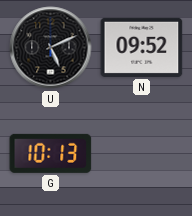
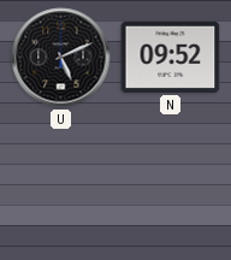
G: 10:13 -> none
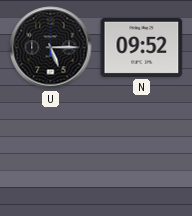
U: 5:11 -> 5:15
